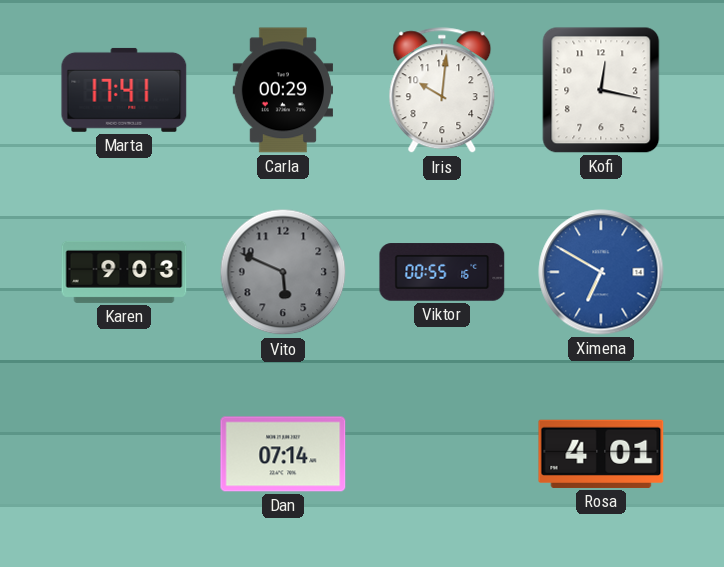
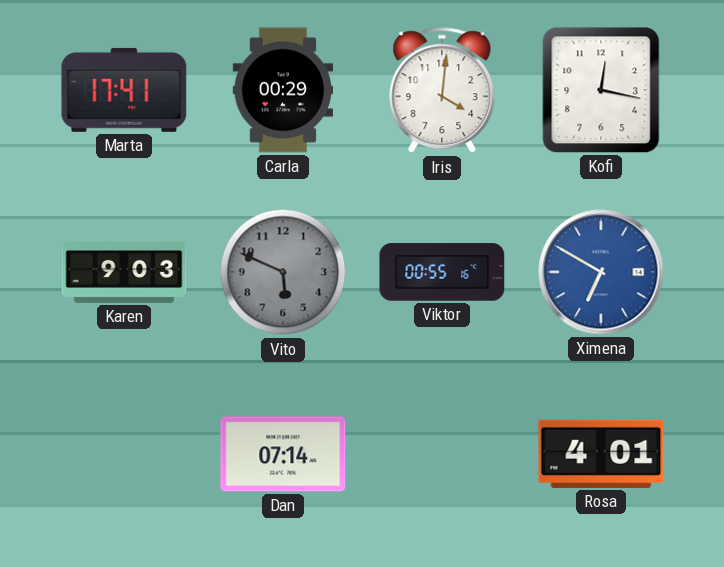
Iris: 10:01 -> 4:01
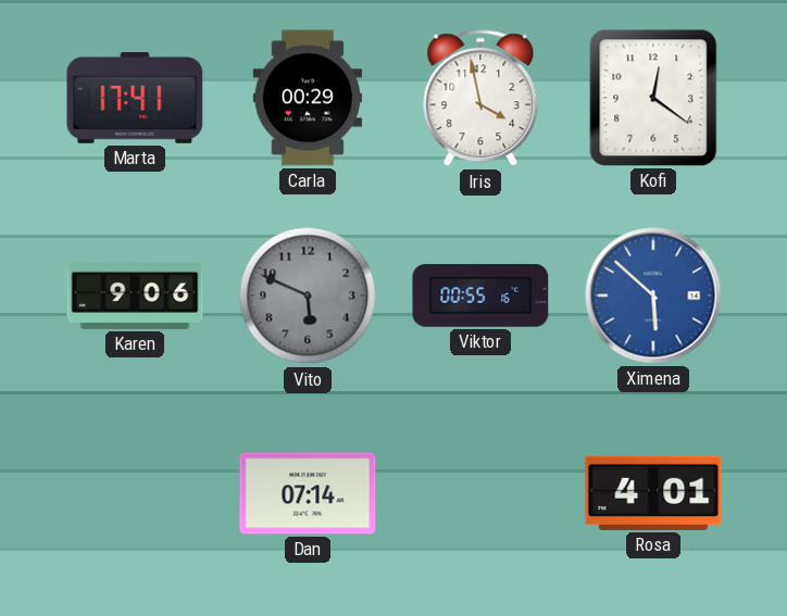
Iris: 4:01 -> 3:58
Kofi: 12:17 -> 12:21
Karen: 9:03 -> 9:06
Ximena: 6:50 -> 5:52
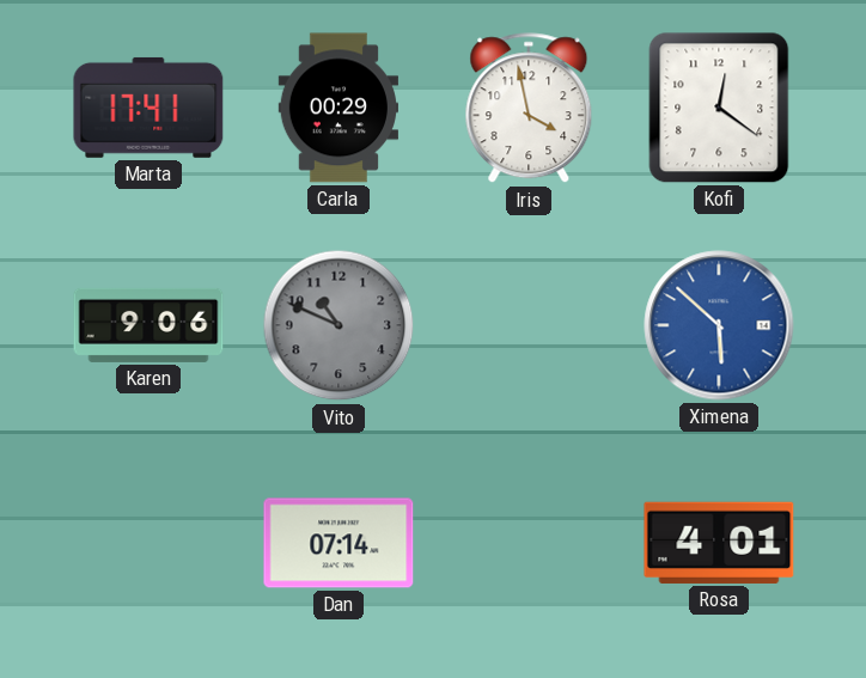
Vito: 5:49 -> 10:49
Viktor: 00:55 -> none
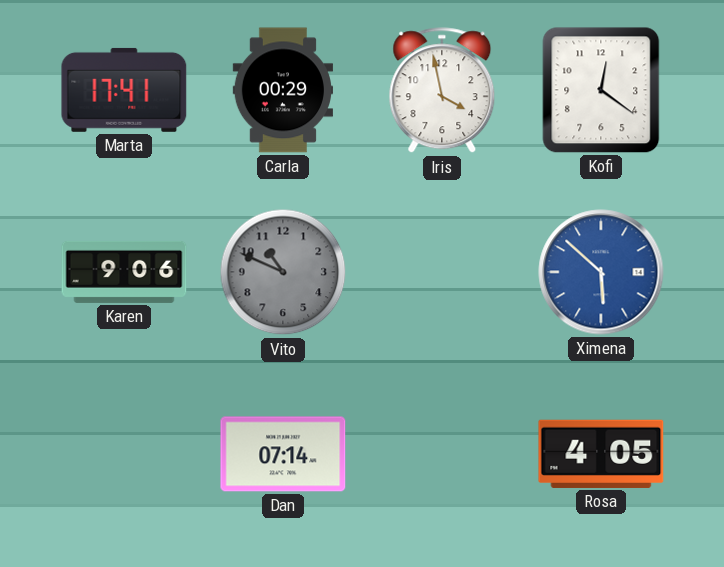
Rosa: 4:01 -> 4:05
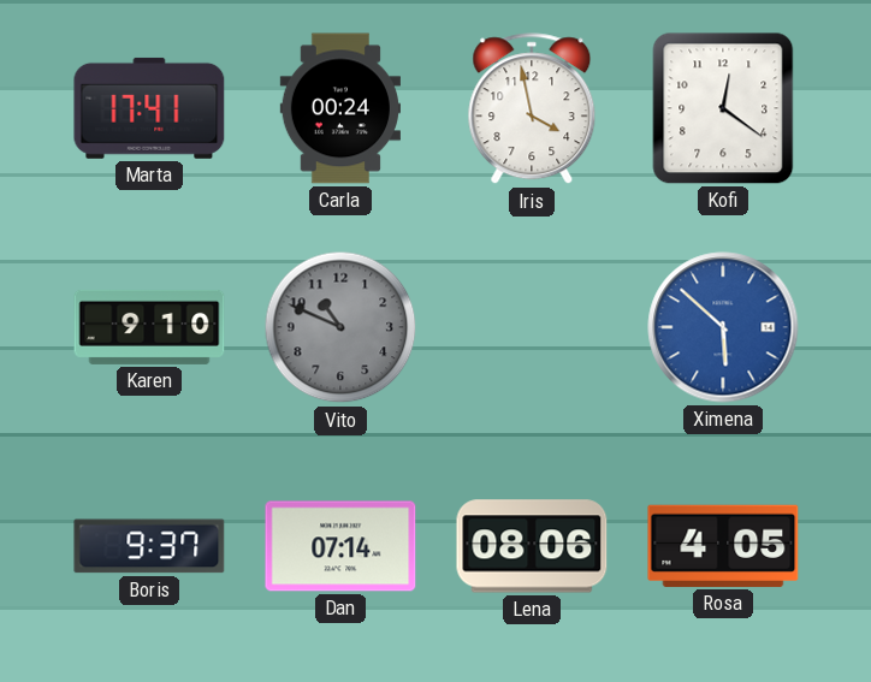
Carla: 00:29 -> 00:24
Karen: 9:06 -> 9:10
Boris: none -> 9:37
Lena: none -> 08:06
